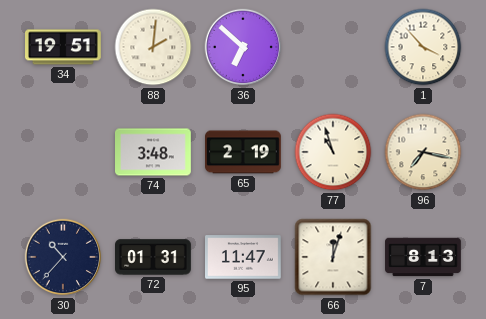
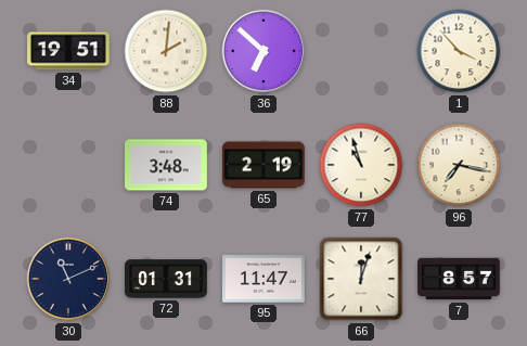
30: 10:37 -> 11:11
7: 8:13 -> 8:57
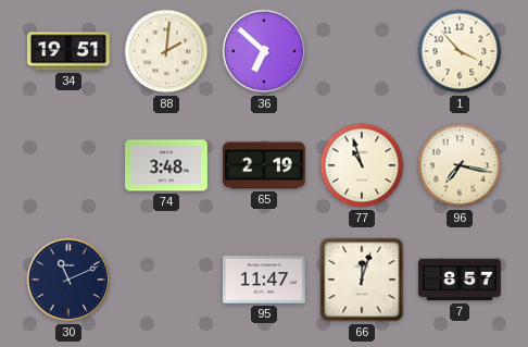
72: 01:31 -> none
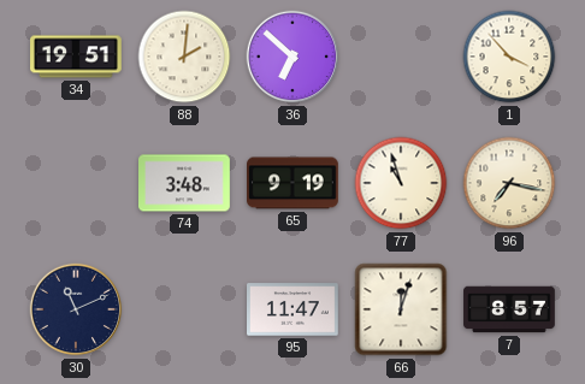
65: 2:19 -> 9:19
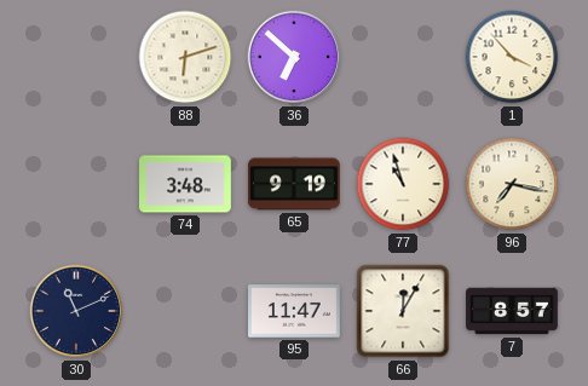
34: 19:51 -> none
88: 2:01 -> 6:12
66: 12:03 -> 12:05
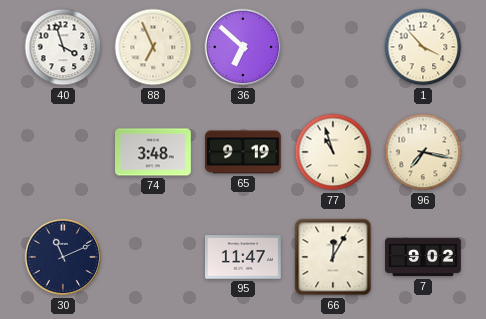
40: none -> 3:57
88: 6:12 -> 6:56
7: 8:57 -> 9:02
